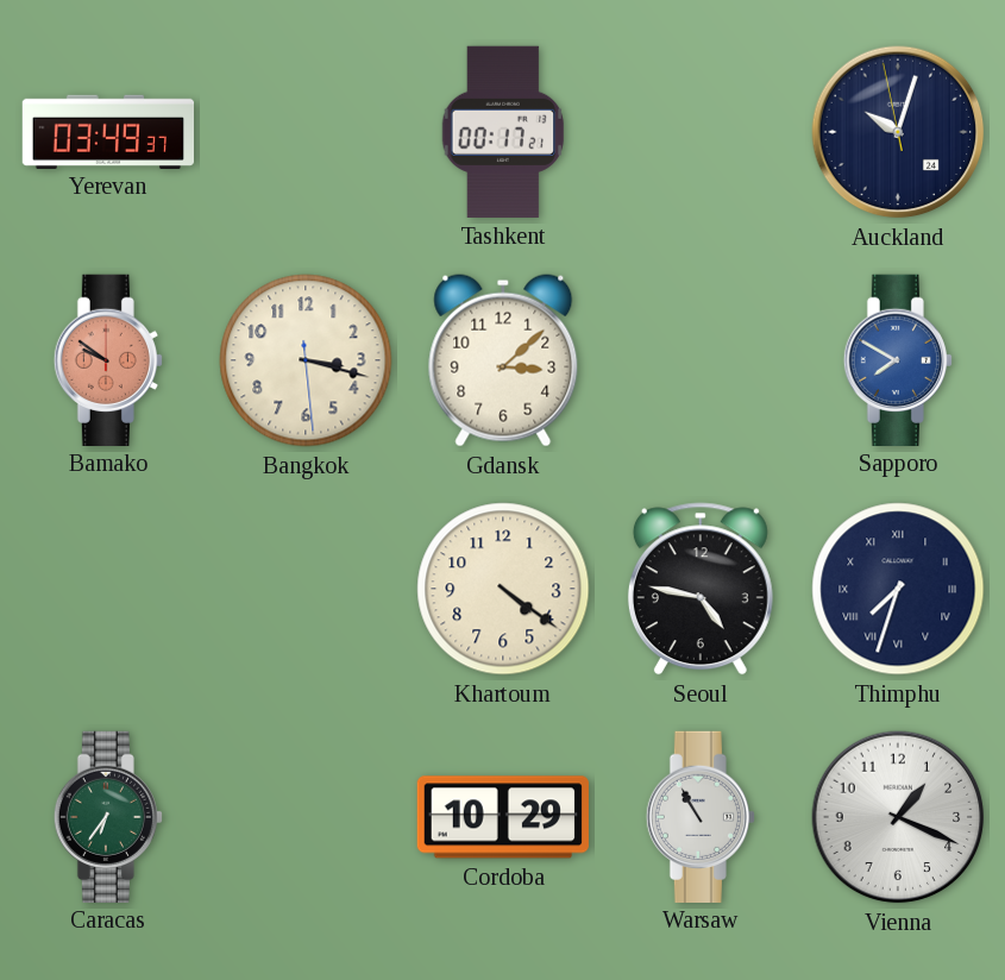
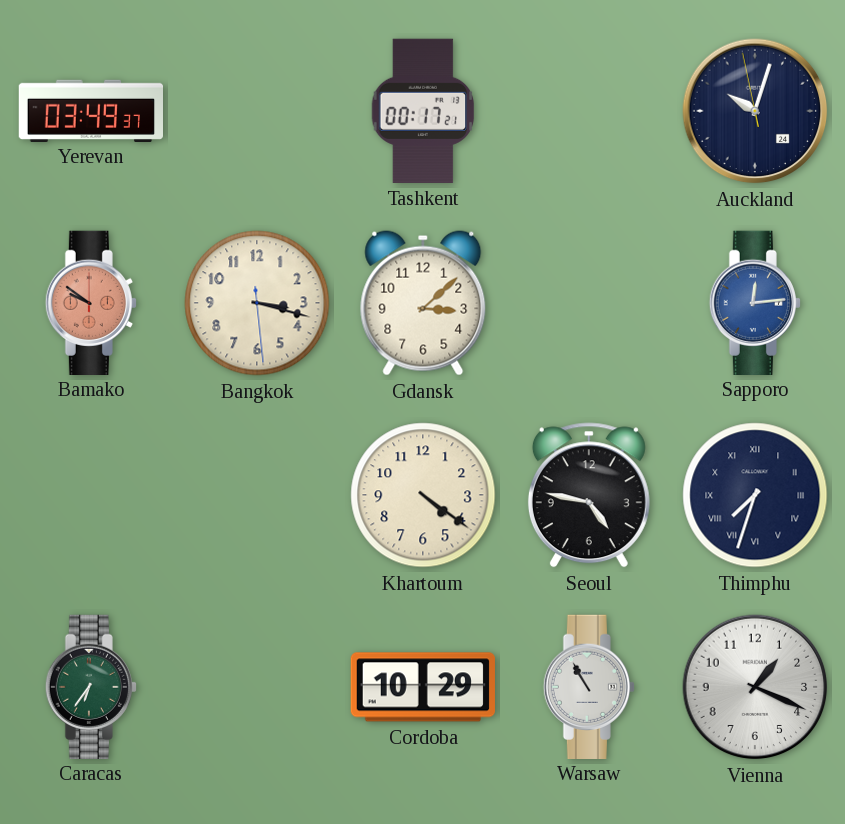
Sapporo: 7:50 -> 12:14
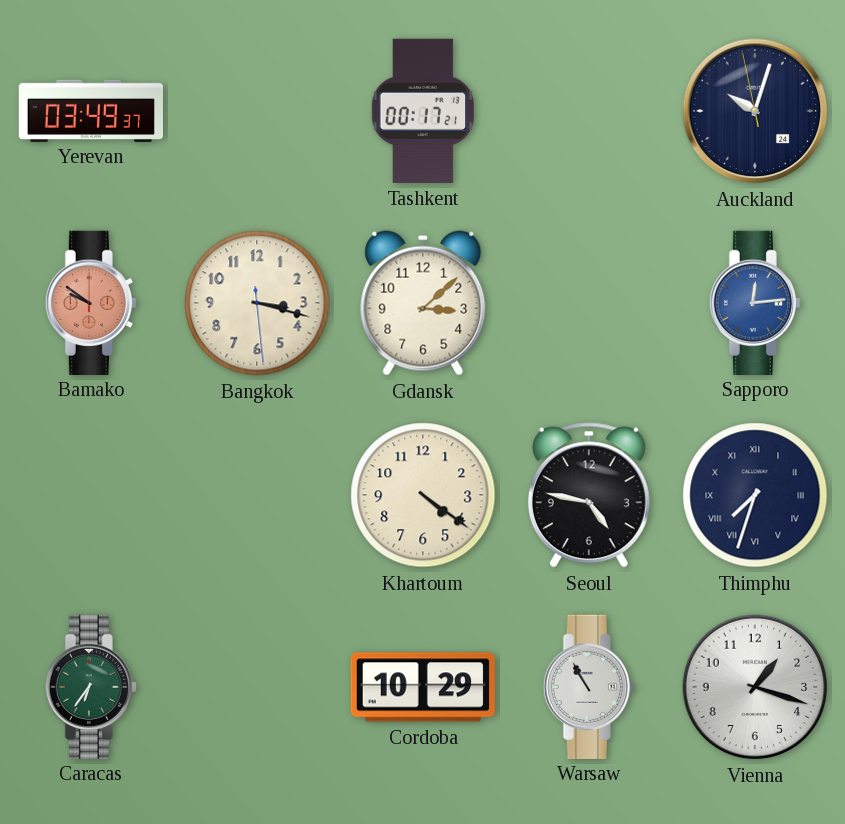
Vienna: 1:19 -> 1:18
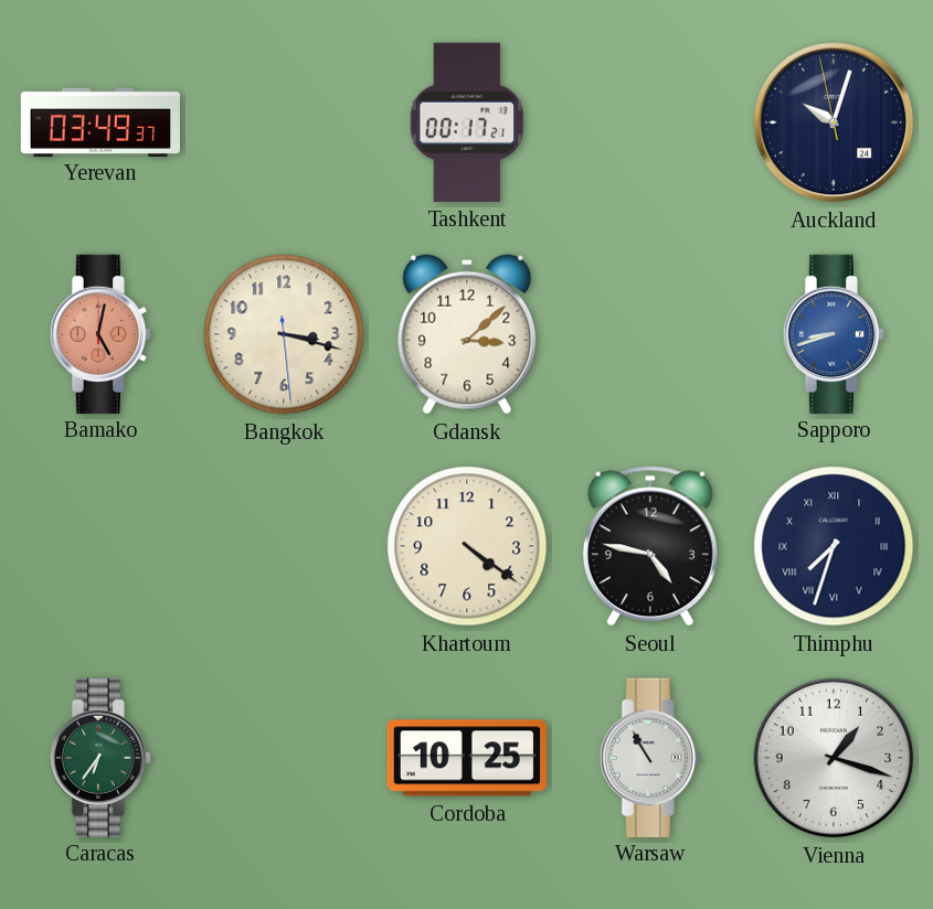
Bamako: 9:51 -> 5:02
Sapporo: 12:14 -> 8:42
Cordoba: 10:29 -> 10:25
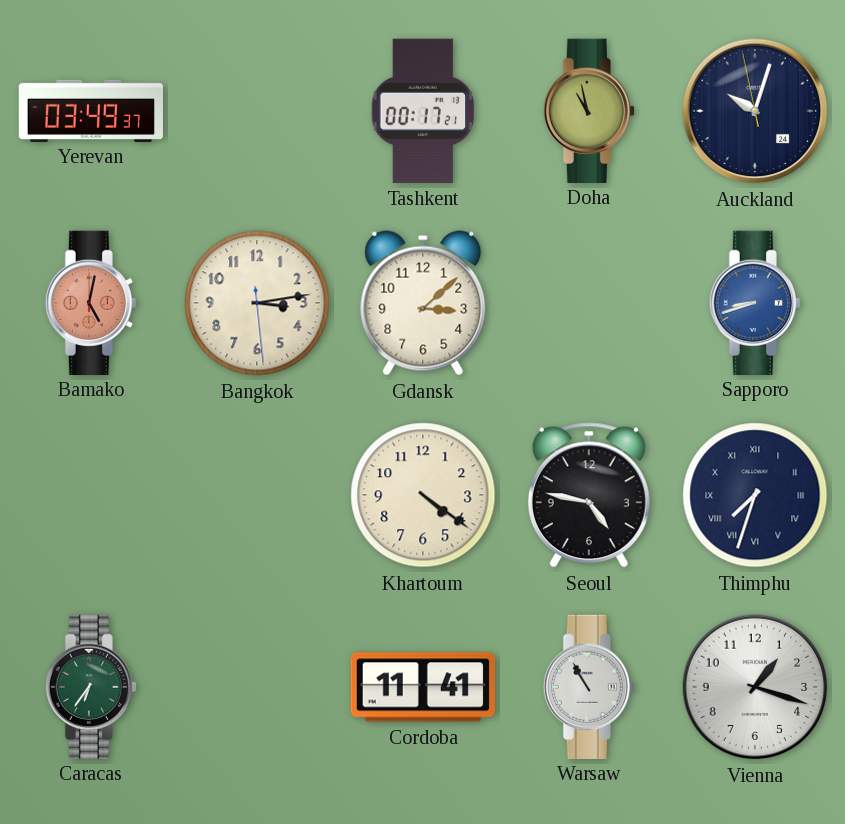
Doha: none -> 10:58
Bangkok: 3:17 -> 3:13
Cordoba: 10:25 -> 11:41
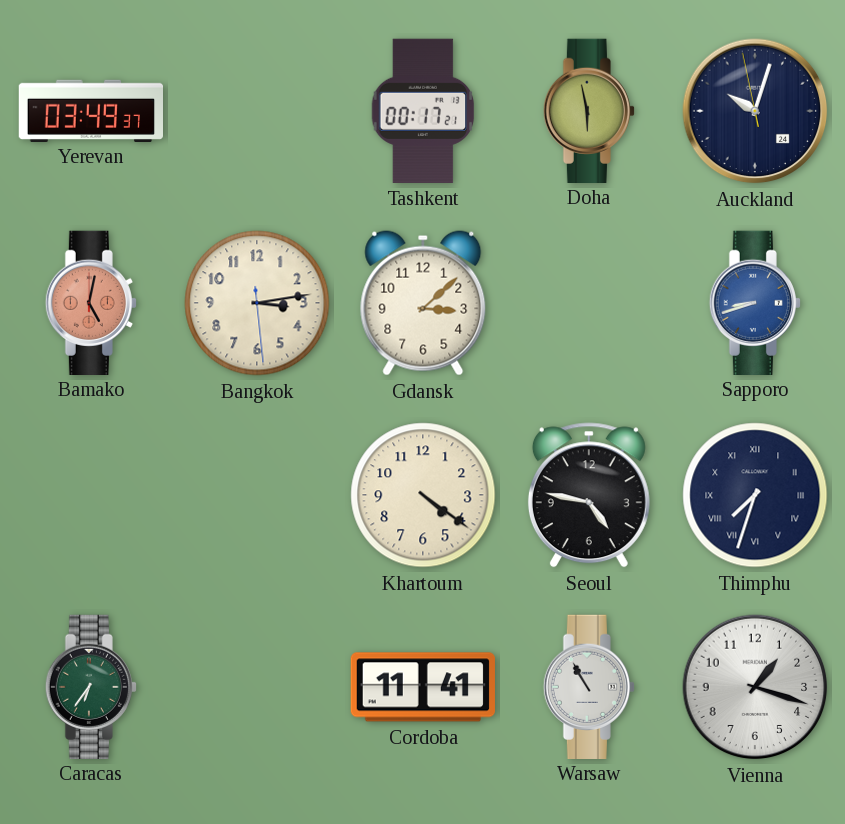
Doha: 10:58 -> 5:58
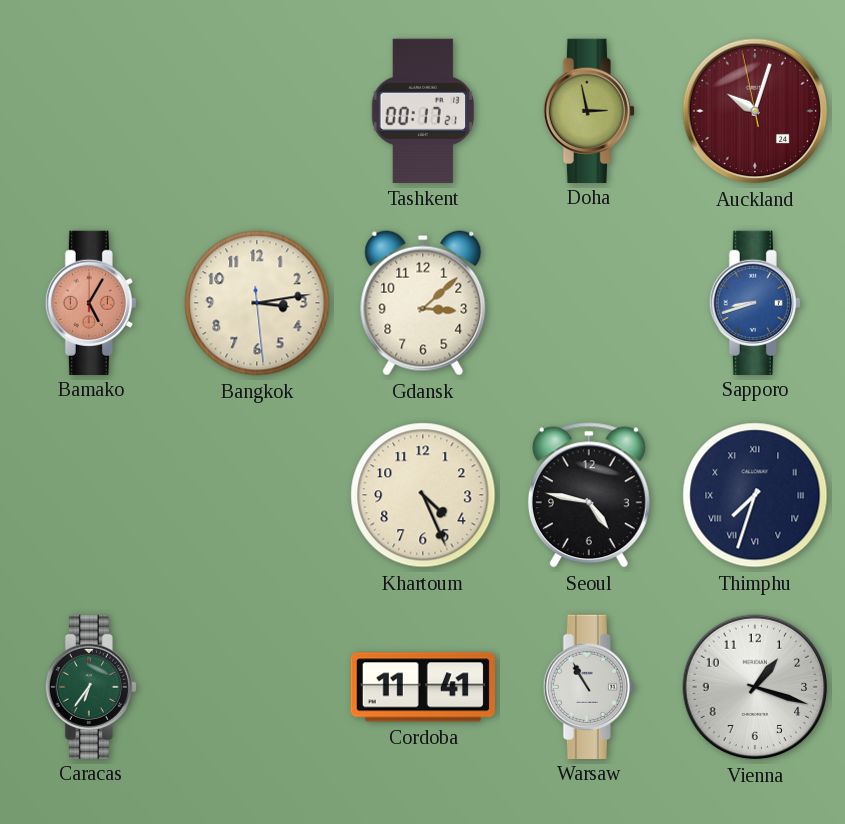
Yerevan: 03:49 -> none
Doha: 5:58 -> 2:58
Auckland dial: navy -> burgundy
Bamako: 5:02 -> 5:05
Khartoum: 4:21 -> 4:26
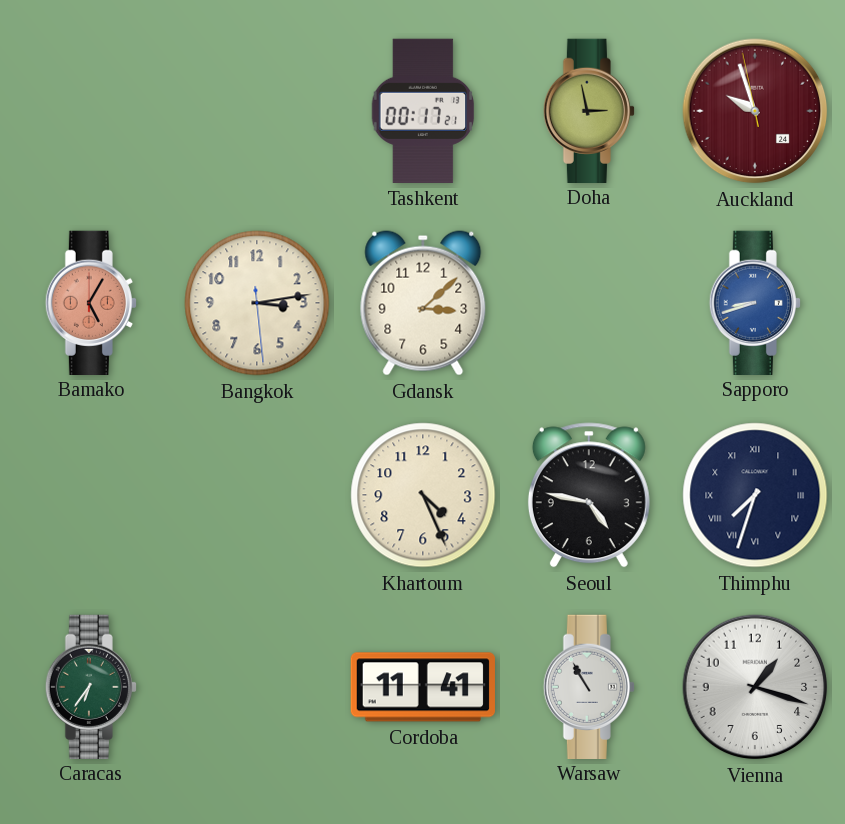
Auckland: 10:02 -> 9:56
